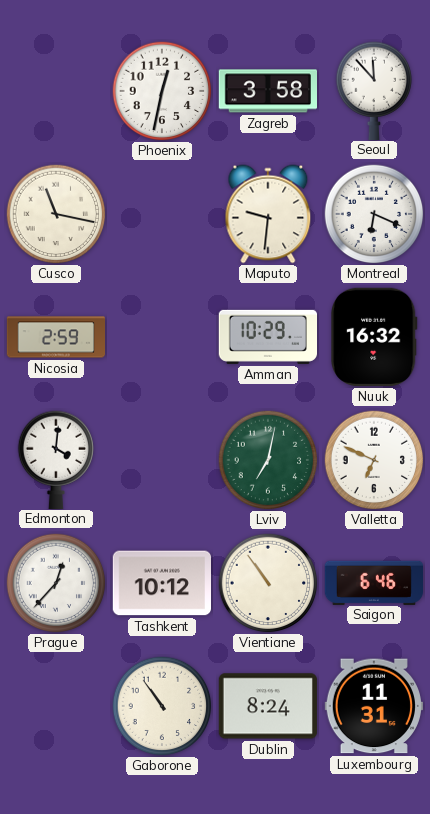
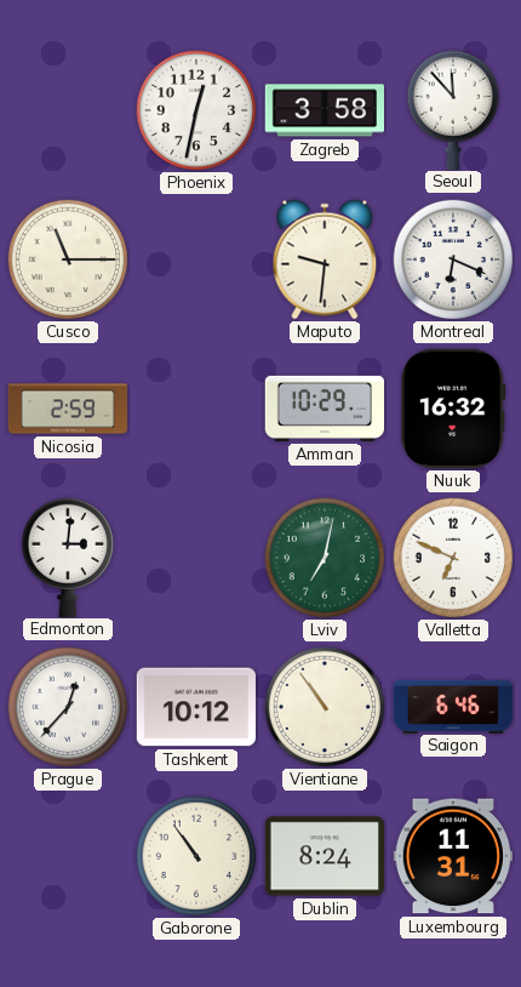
Cusco: 11:17 -> 11:15
Edmonton: 4:01 -> 3:01
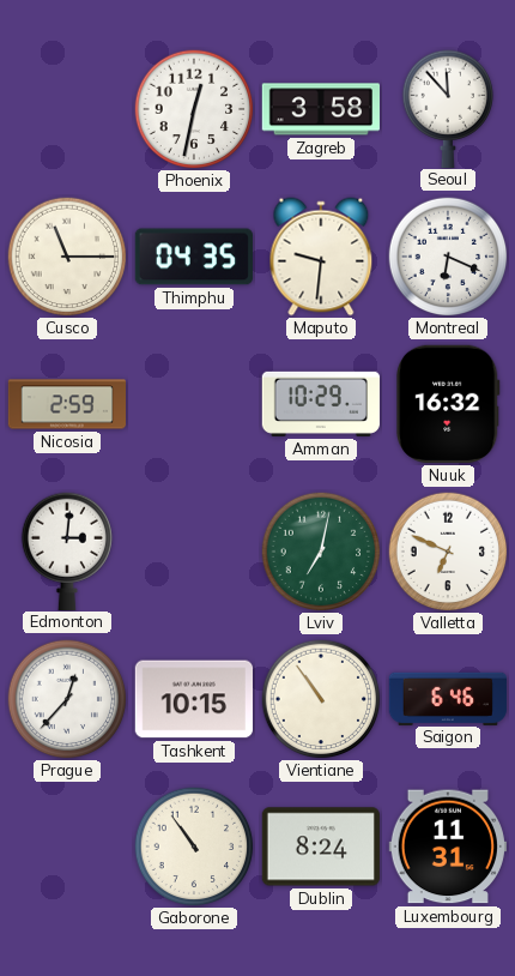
Thimphu: none -> 04:35
Tashkent: 10:12 -> 10:15
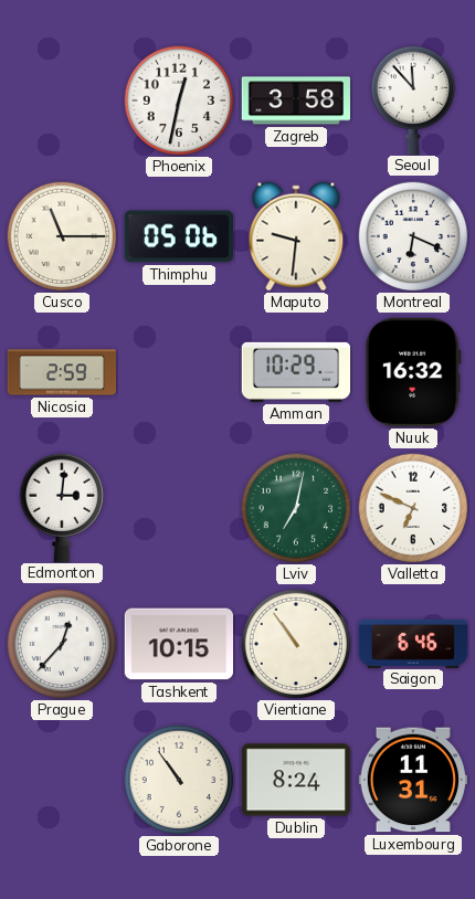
Thimphu: 04:35 -> 05:06
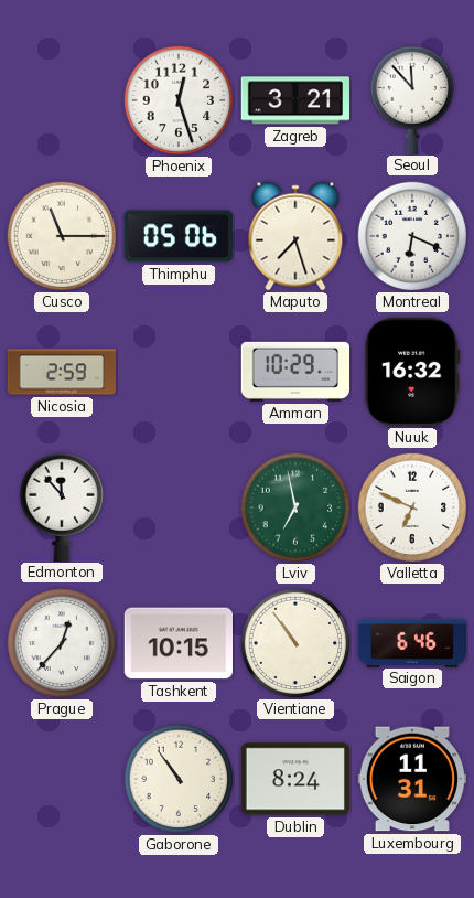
Phoenix: 12:32 -> 12:27
Zagreb: 3:58 -> 3:21
Maputo: 9:31 -> 7:27
Edmonton: 3:01 -> 11:53
Lviv: 7:02 -> 6:58
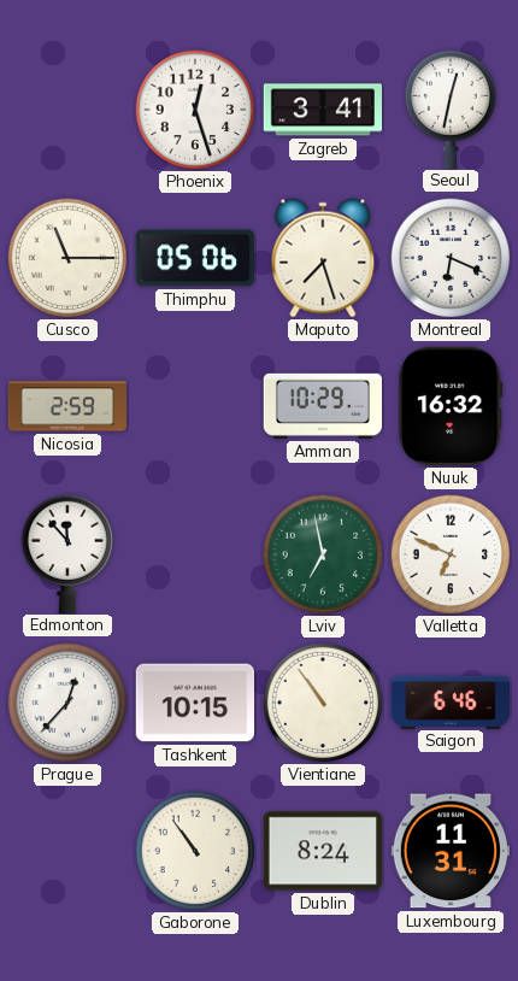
Zagreb: 3:21 -> 3:41
Seoul: 11:53 -> 12:32
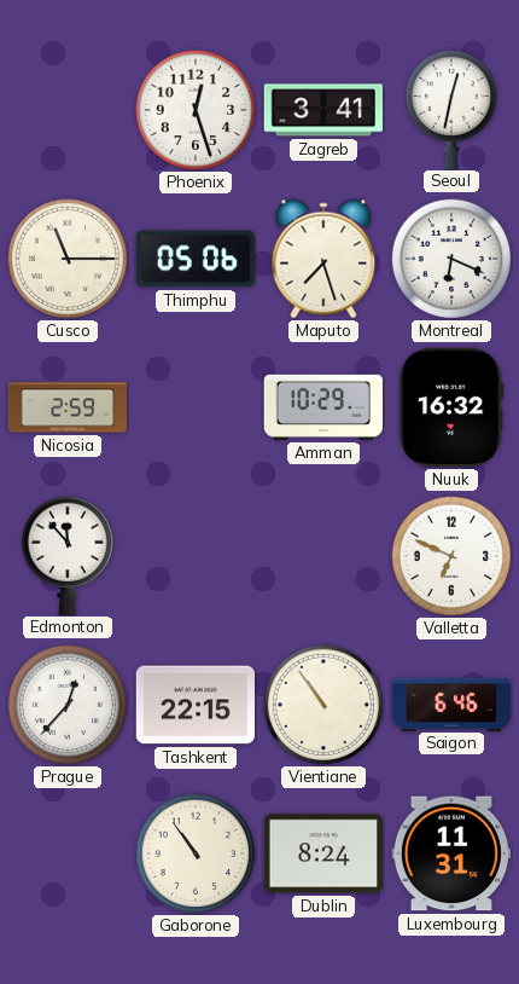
Lviv: 6:58 -> none
Tashkent: 10:15 -> 22:15
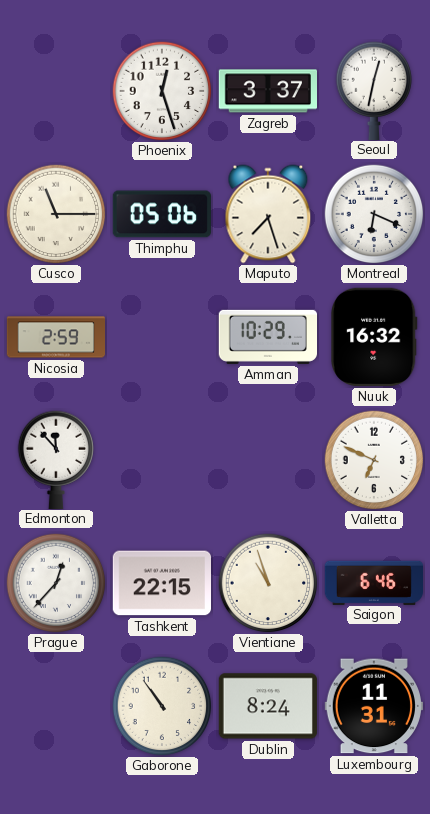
Zagreb: 3:41 -> 3:37
Vientiane: 10:54 -> 10:57
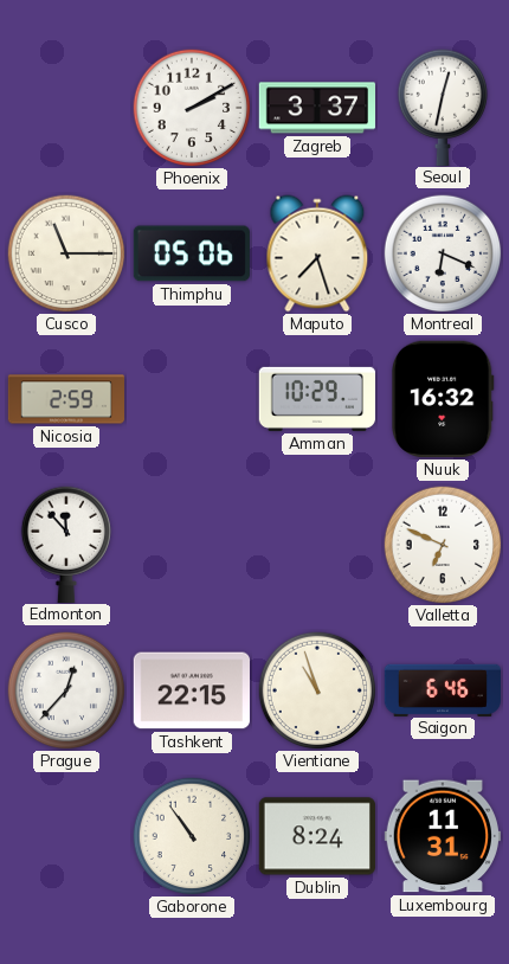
Phoenix: 12:27 -> 2:10
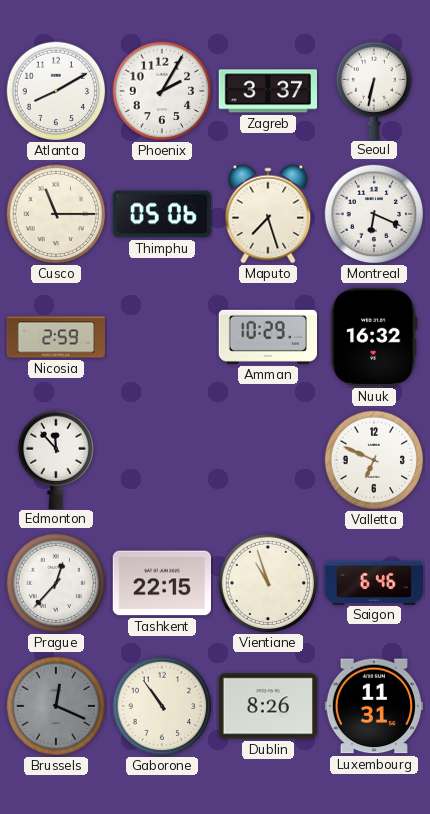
Atlanta: none -> 8:10
Phoenix: 2:10 -> 2:05
Seoul: 12:32 -> 6:32
Brussels: none -> 12:19
Dublin: 8:24 -> 8:26
